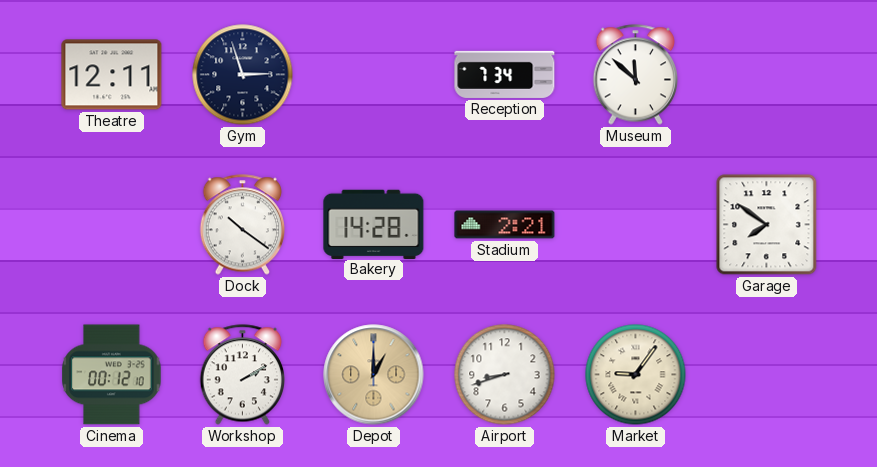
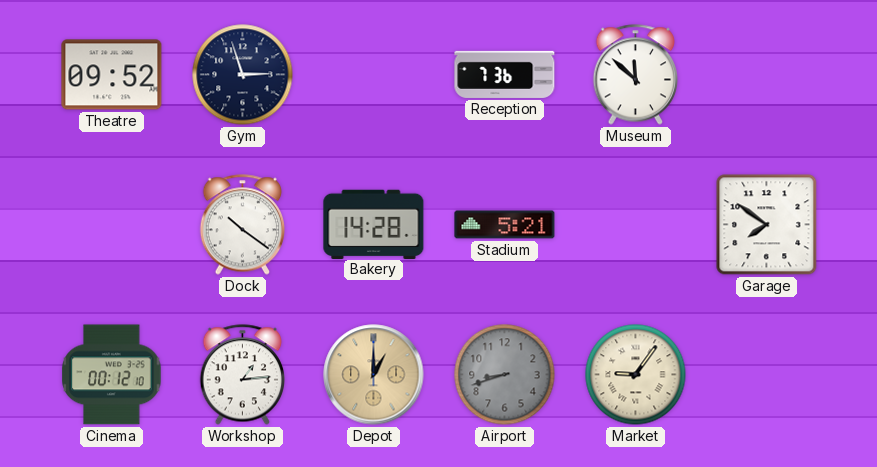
Theatre: 12:11 -> 09:52
Reception: 7:34 -> 7:36
Stadium: 2:21 -> 5:21
Workshop: 2:10 -> 1:14
Airport dial: white -> grey
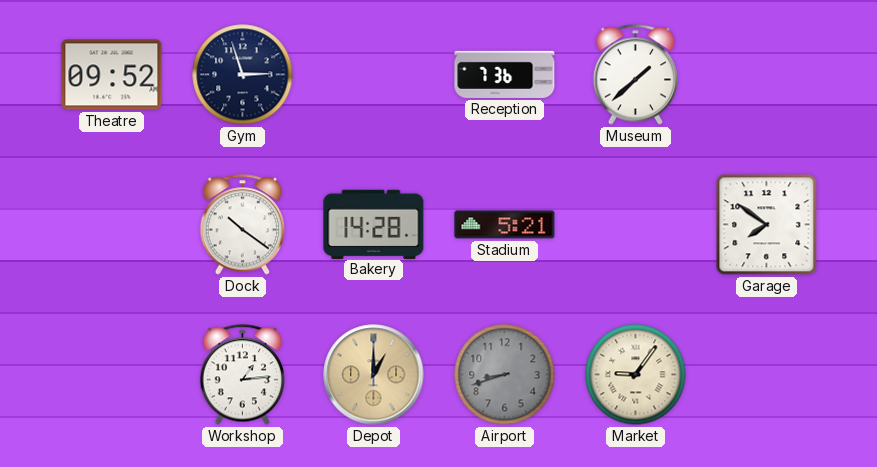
Museum: 11:52 -> 1:38
Cinema: 00:12 -> none
